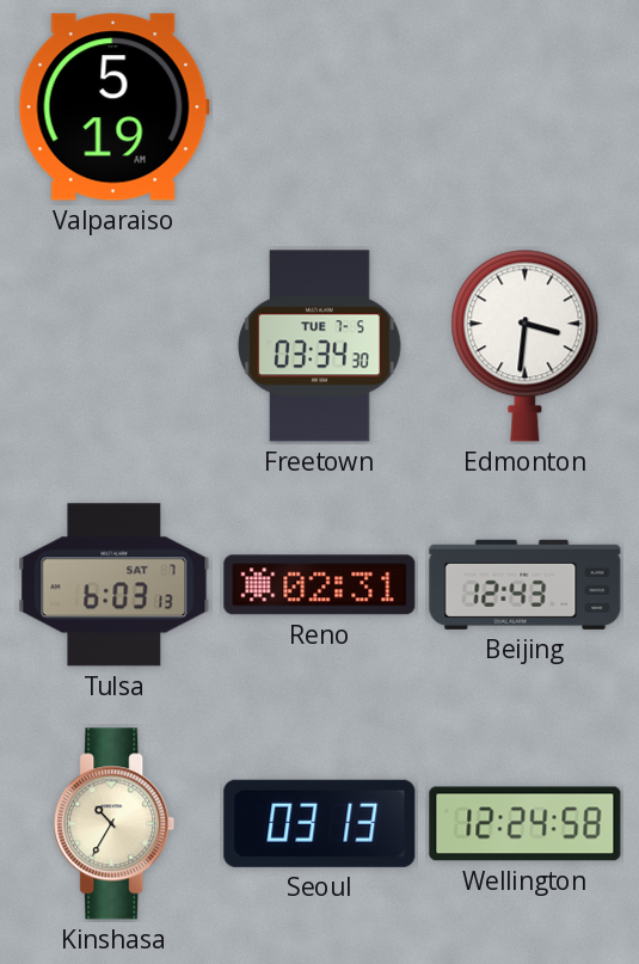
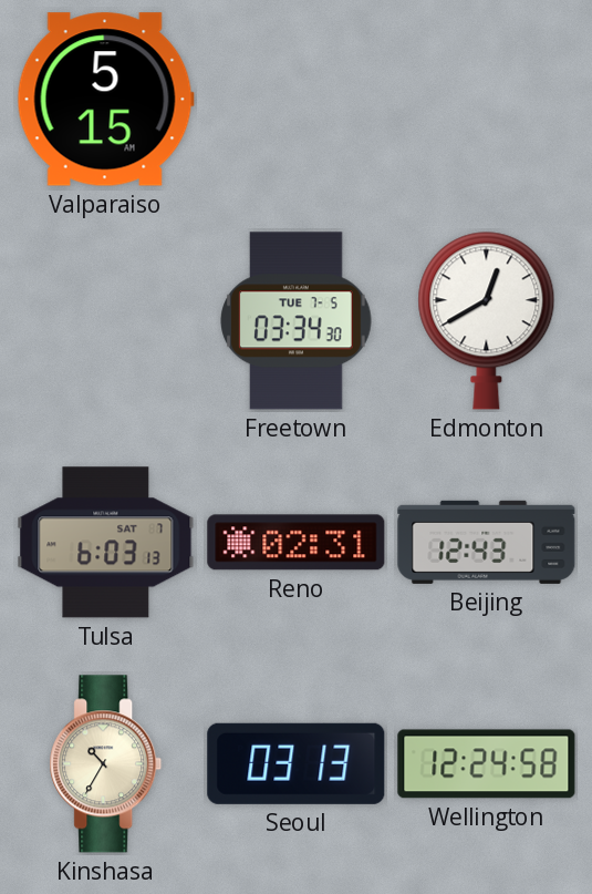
Valparaiso: 5:19 -> 5:15
Edmonton: 3:31 -> 12:40
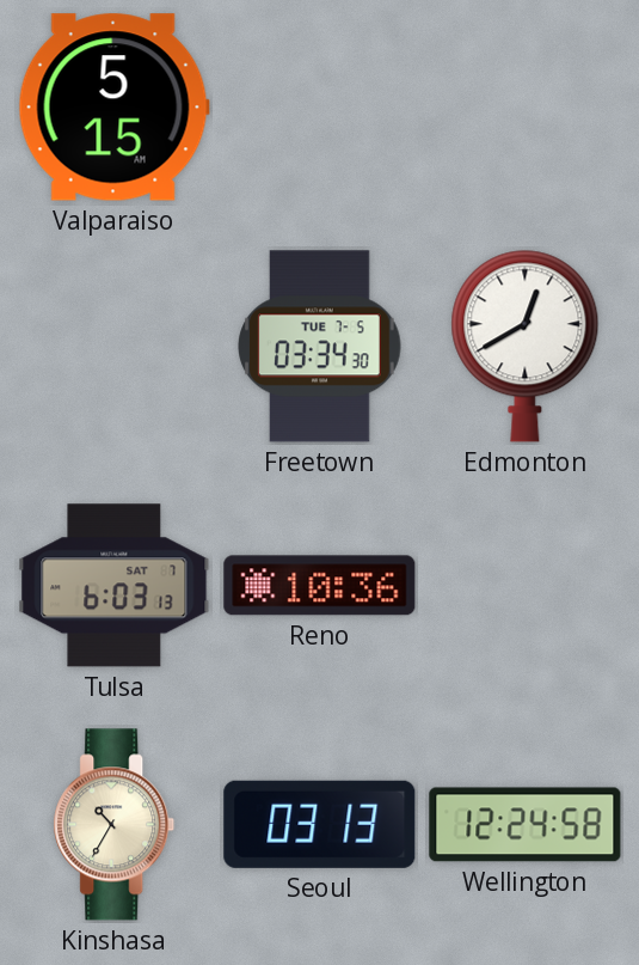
Reno: 02:31 -> 10:36
Beijing: 12:43 -> none
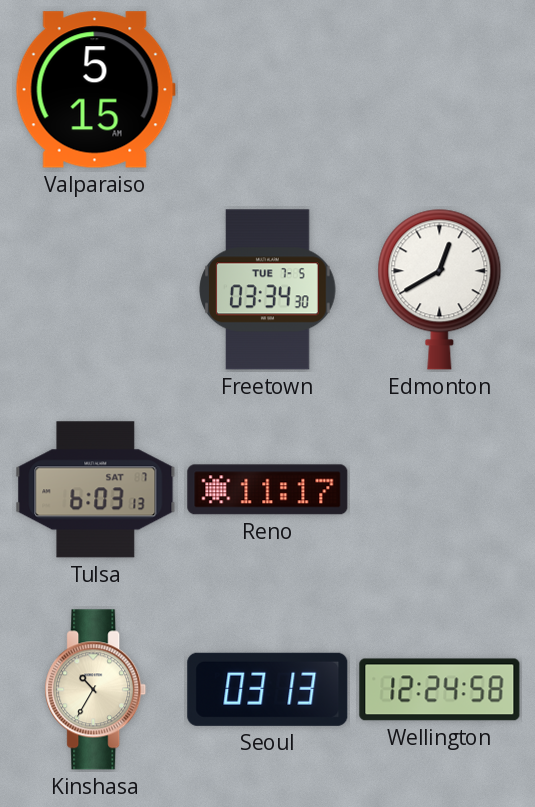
Reno: 10:36 -> 11:17
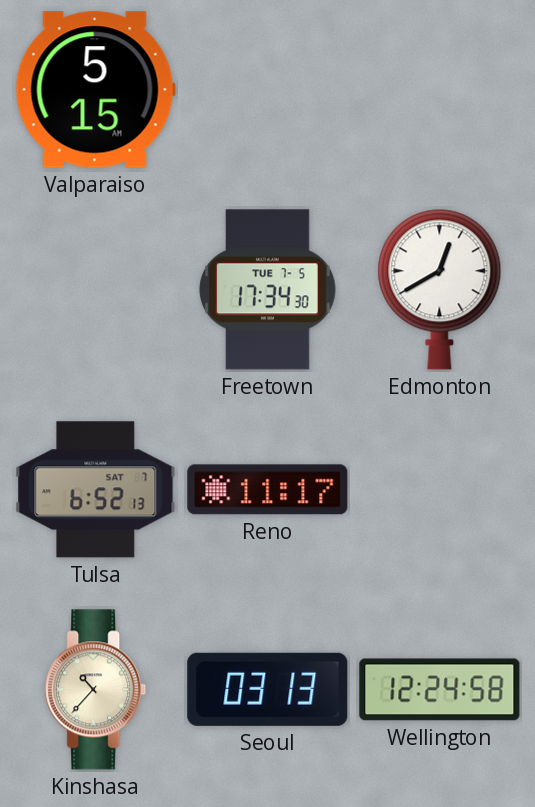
Freetown: 03:34 -> 17:34
Tulsa: 6:03 -> 6:52
Kinshasa: 10:35 -> 10:37
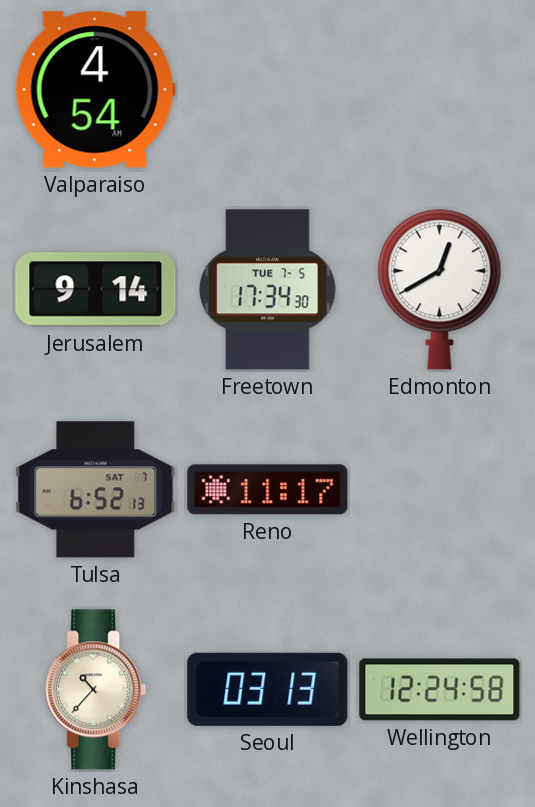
Valparaiso: 5:15 -> 4:54
Jerusalem: none -> 9:14
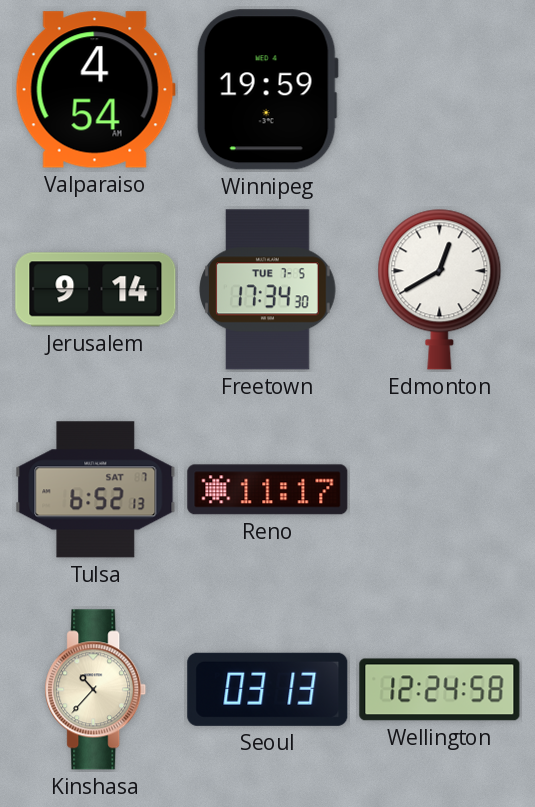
Winnipeg: none -> 19:59
